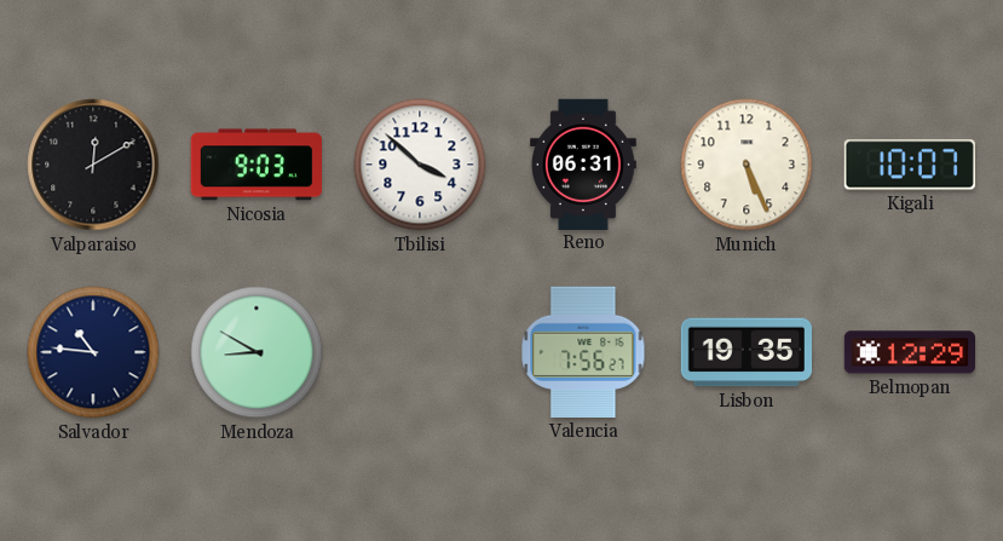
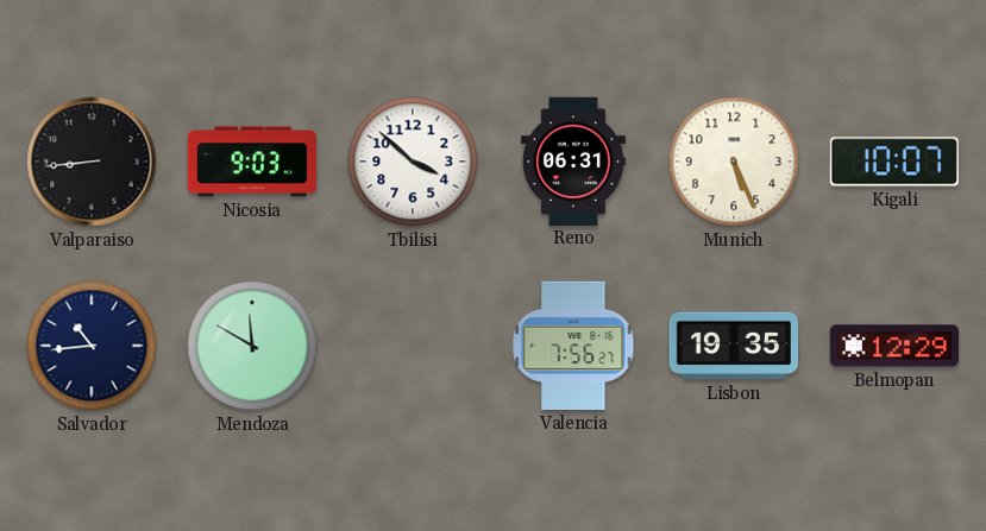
Valparaiso: 12:10 -> 8:44
Salvador: 10:46 -> 10:44
Mendoza: 8:50 -> 11:50
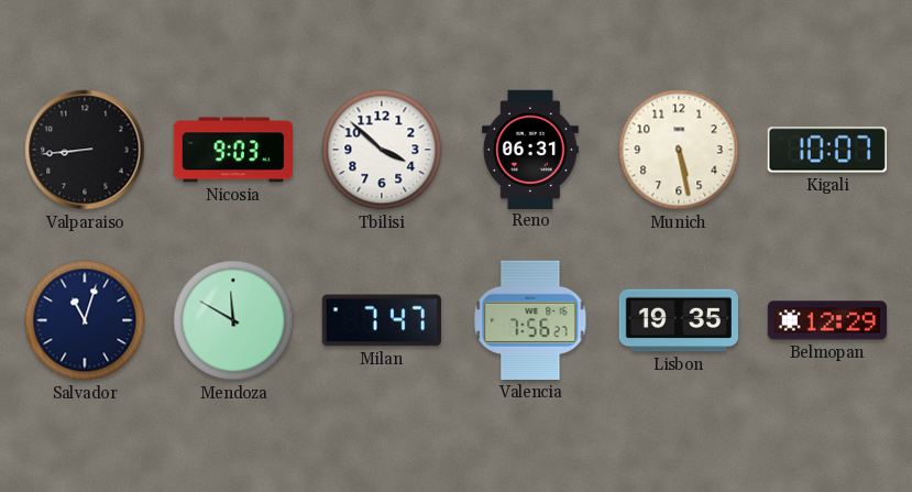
Munich: 5:26 -> 5:28
Salvador: 10:44 -> 11:03
Milan: none -> 7:47
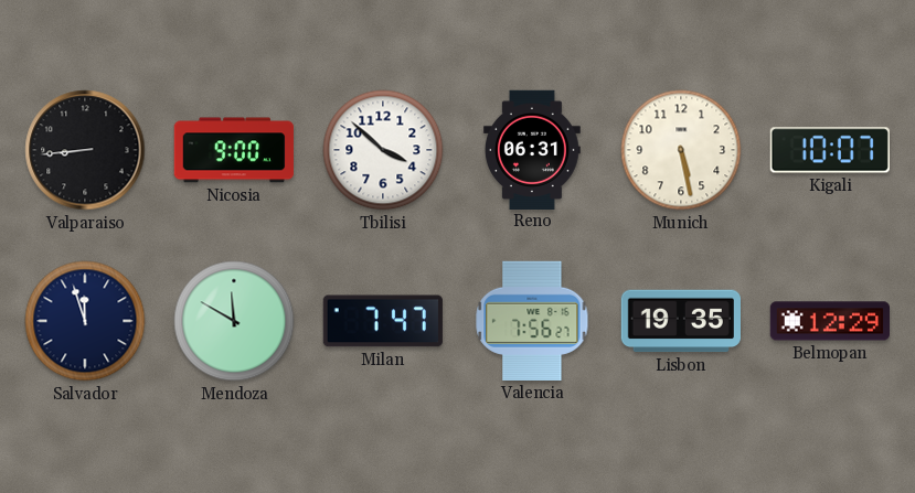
Nicosia: 9:03 -> 9:00
Salvador: 11:03 -> 11:57
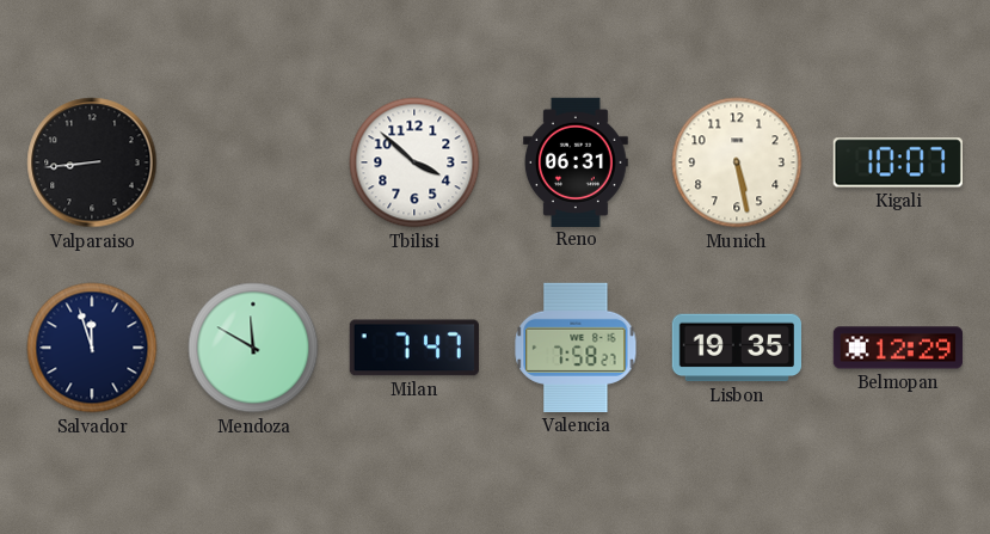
Nicosia: 9:00 -> none
Valencia: 7:56 -> 7:58
